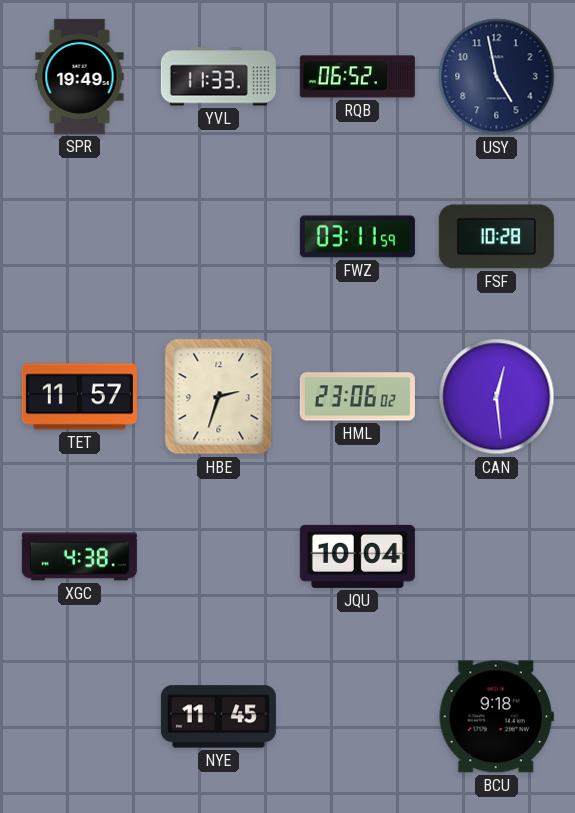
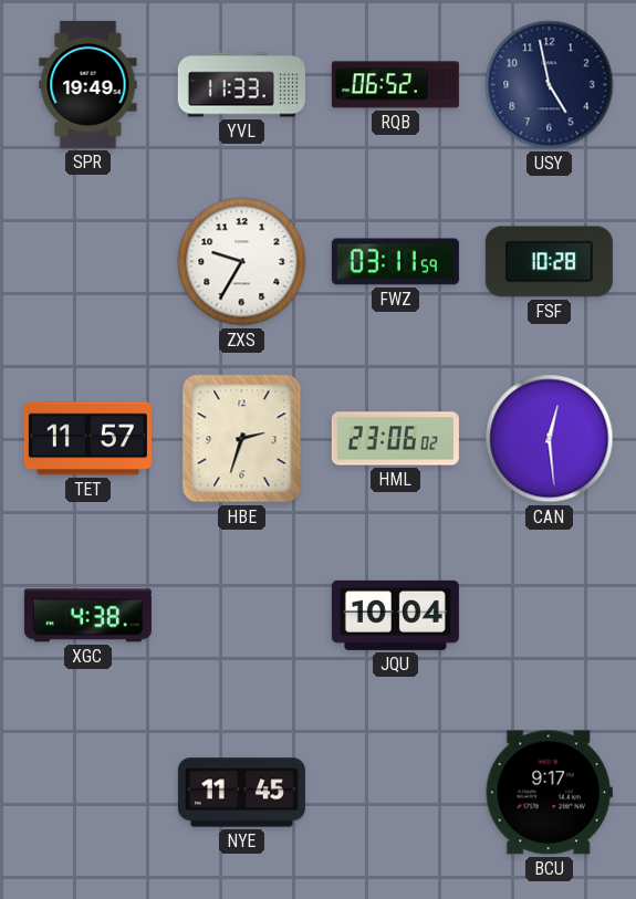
ZXS: none -> 9:35
BCU: 9:18 -> 9:17
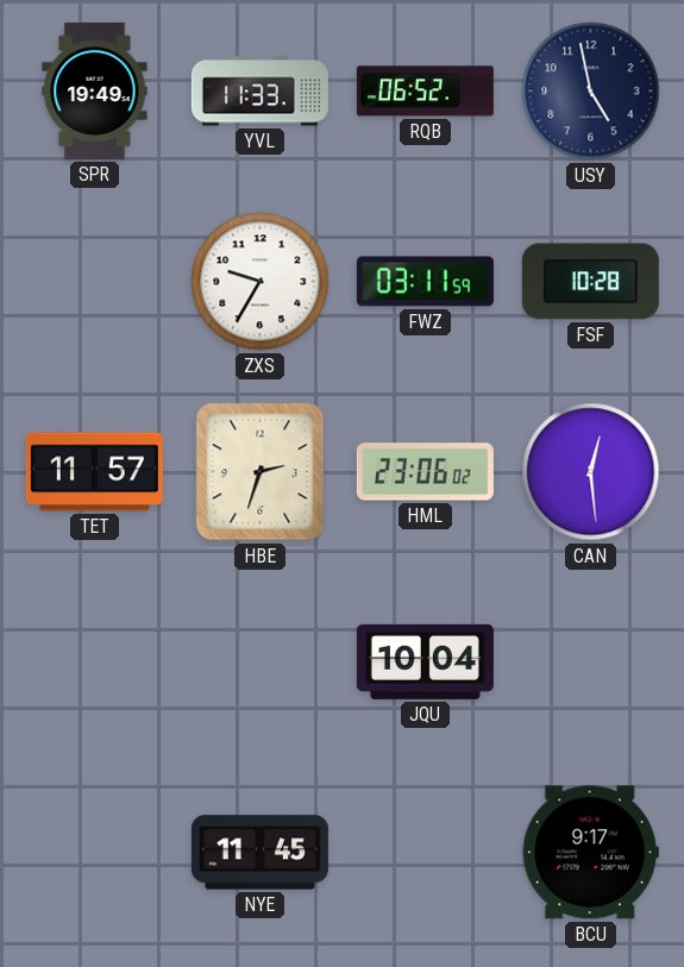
XGC: 4:38 -> none
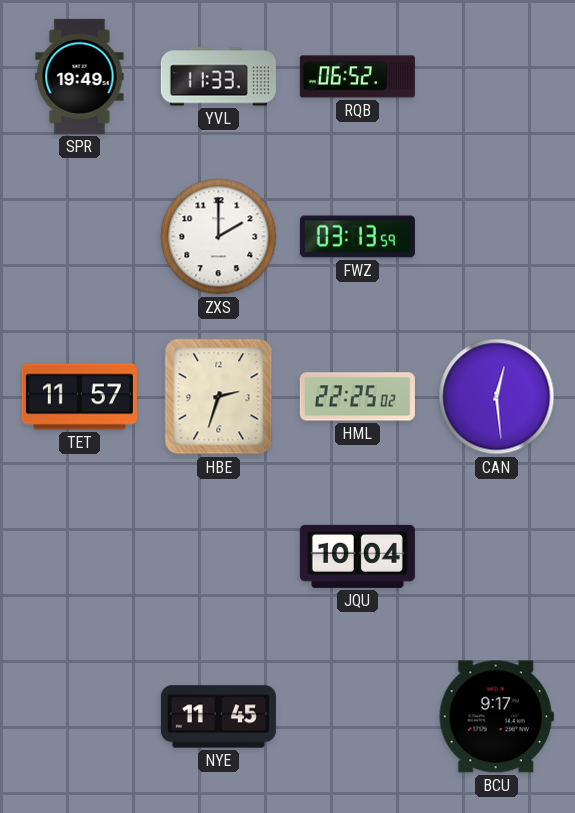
USY: 4:58 -> none
ZXS: 9:35 -> 2:00
FWZ: 03:11 -> 03:13
FSF: 10:28 -> none
HML: 23:06 -> 22:25
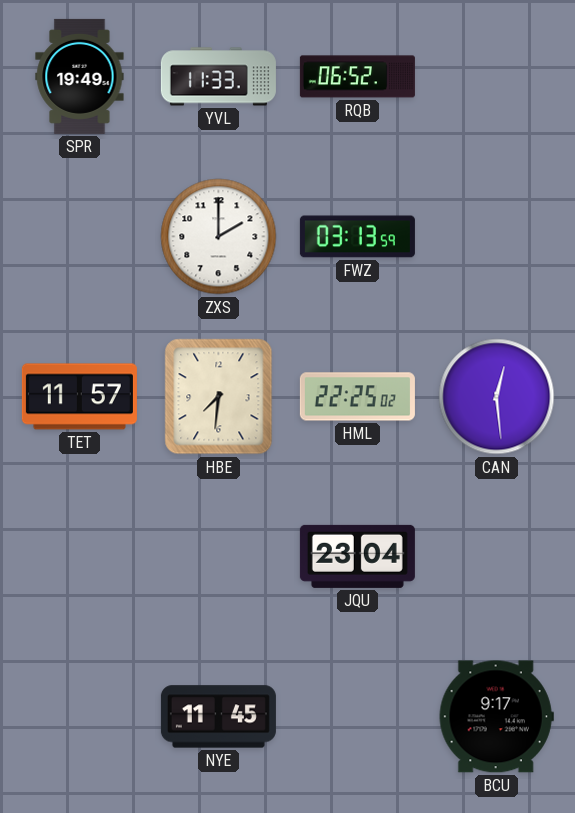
HBE: 2:33 -> 7:31
JQU: 10:04 -> 23:04
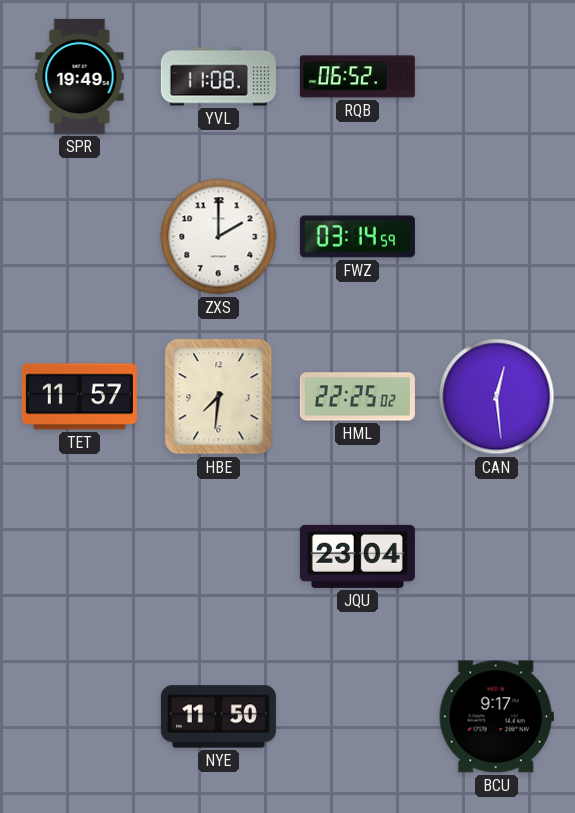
YVL: 11:33 -> 11:08
FWZ: 03:13 -> 03:14
NYE: 11:45 -> 11:50
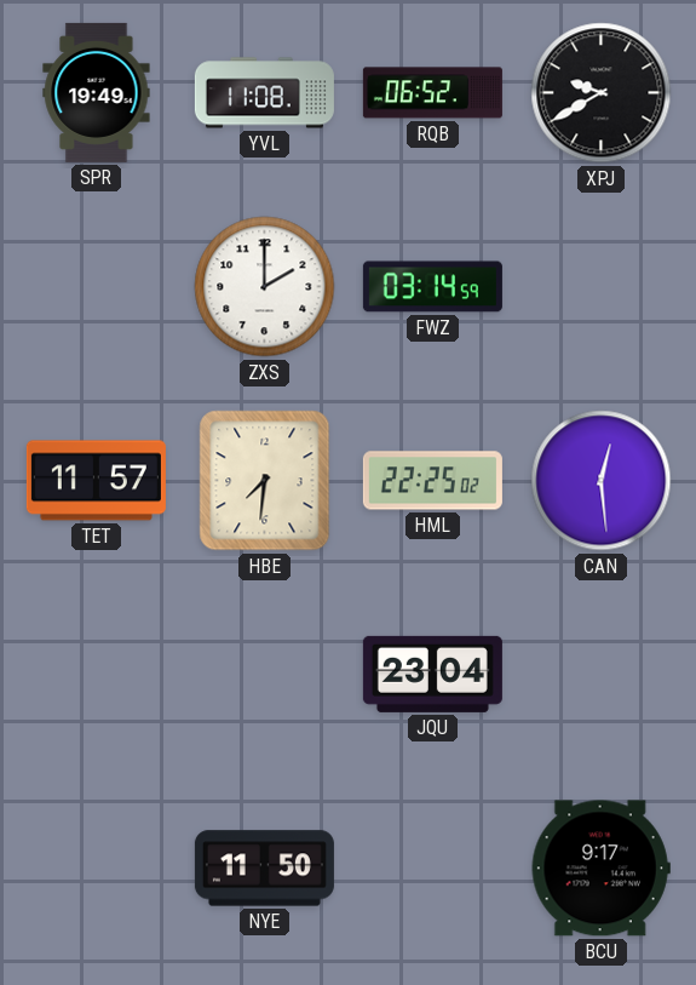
XPJ: none -> 9:40
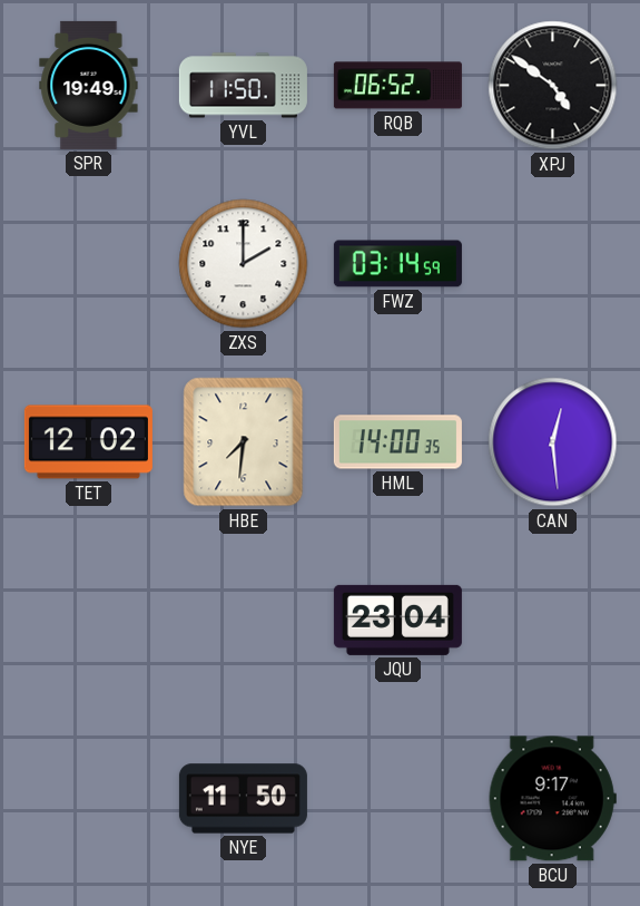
YVL: 11:08 -> 11:50
XPJ: 9:40 -> 4:51
TET: 11:57 -> 12:02
HML: 22:25 -> 14:00
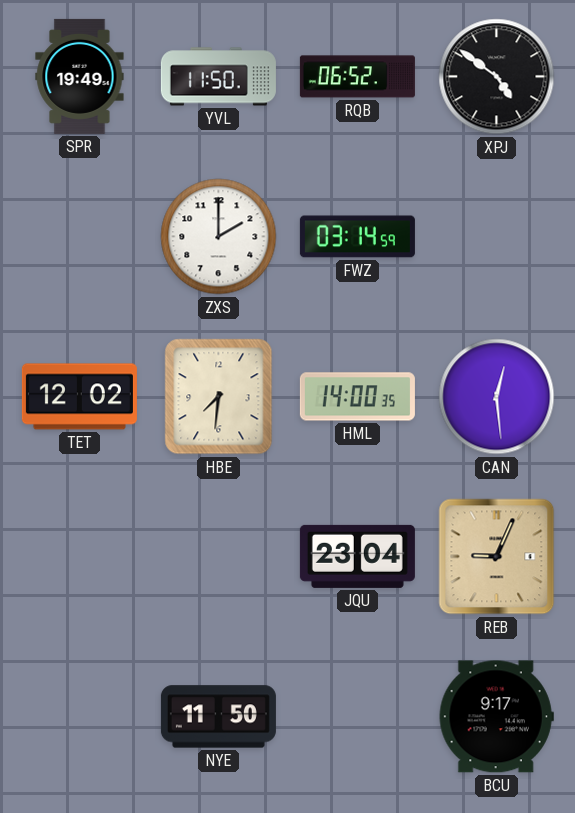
REB: none -> 9:04
